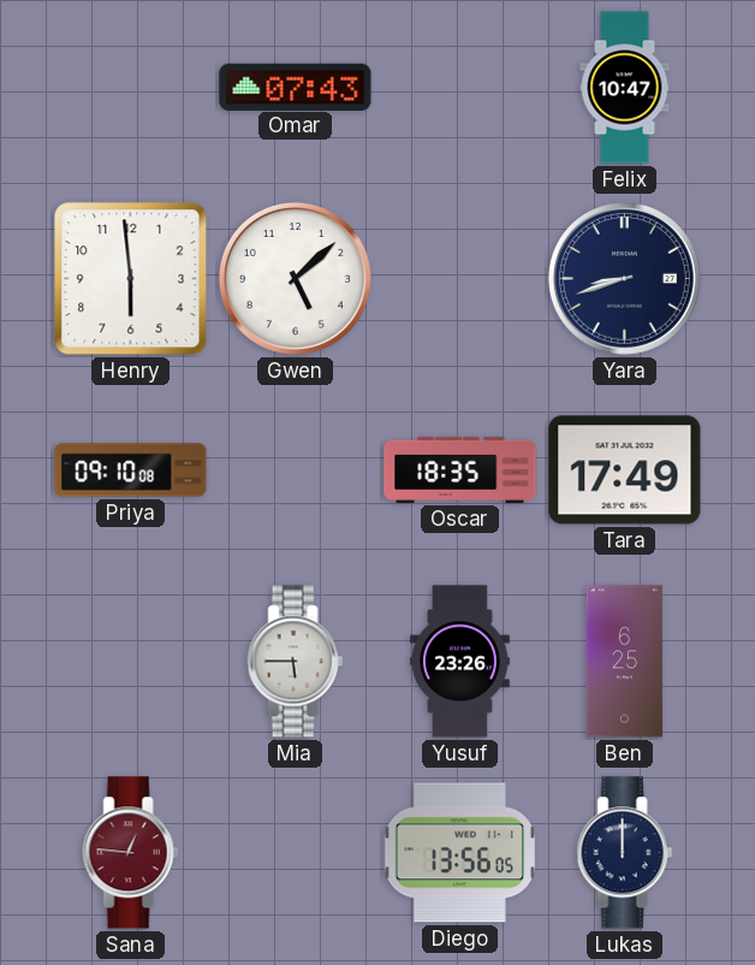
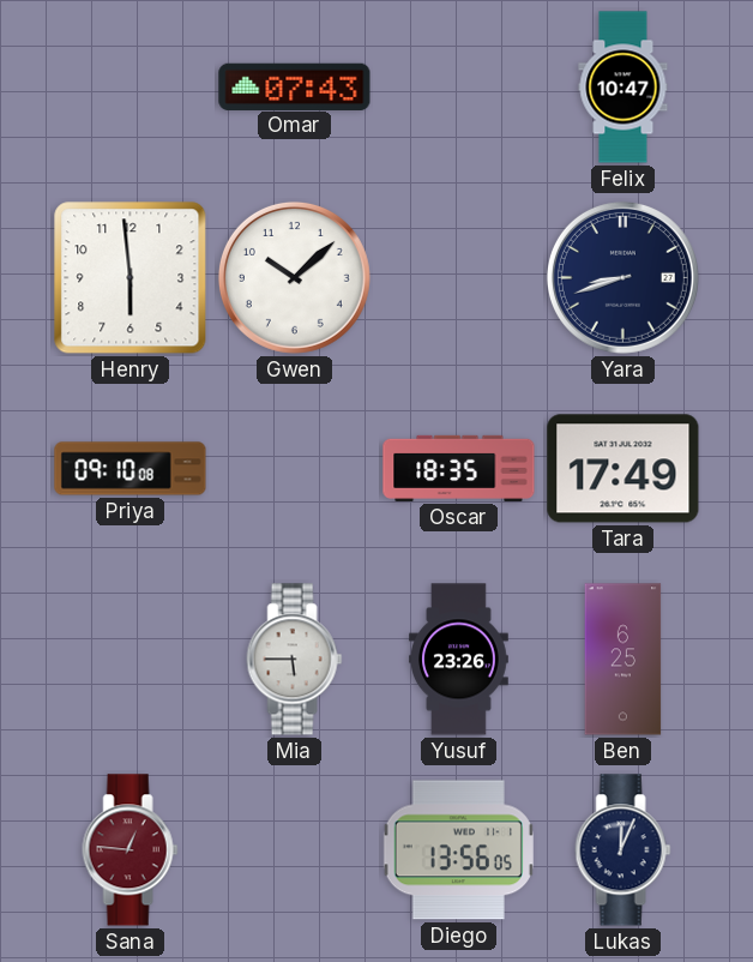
Gwen: 5:08 -> 10:08
Lukas: 12:00 -> 12:04
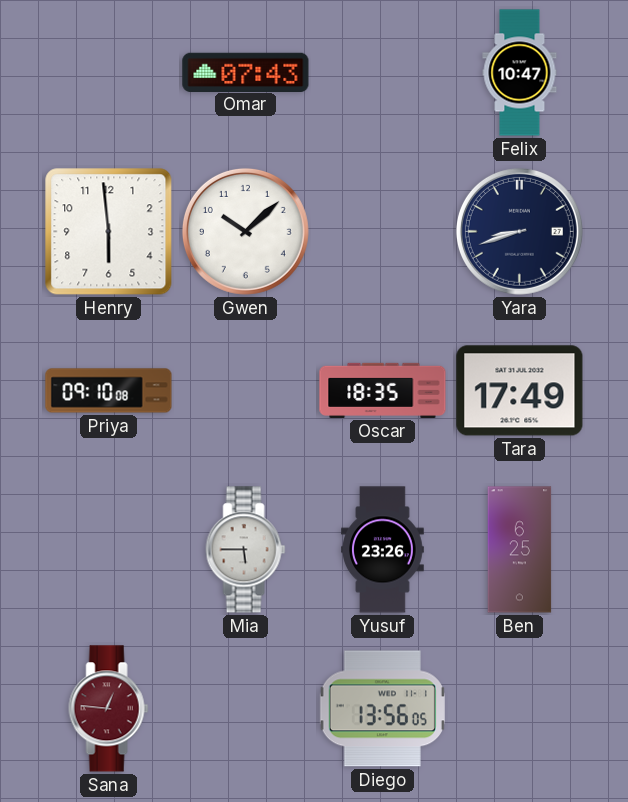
Lukas: 12:04 -> none
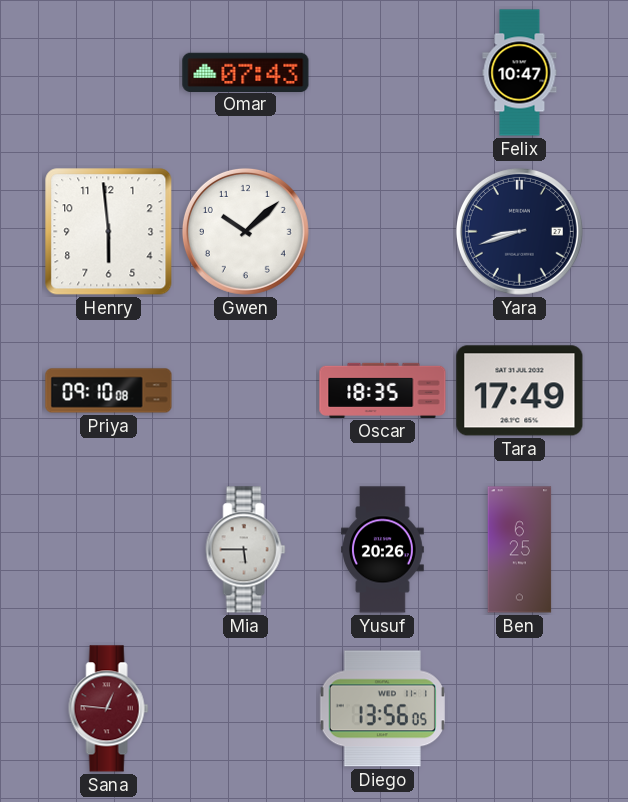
Yusuf: 23:26 -> 20:26
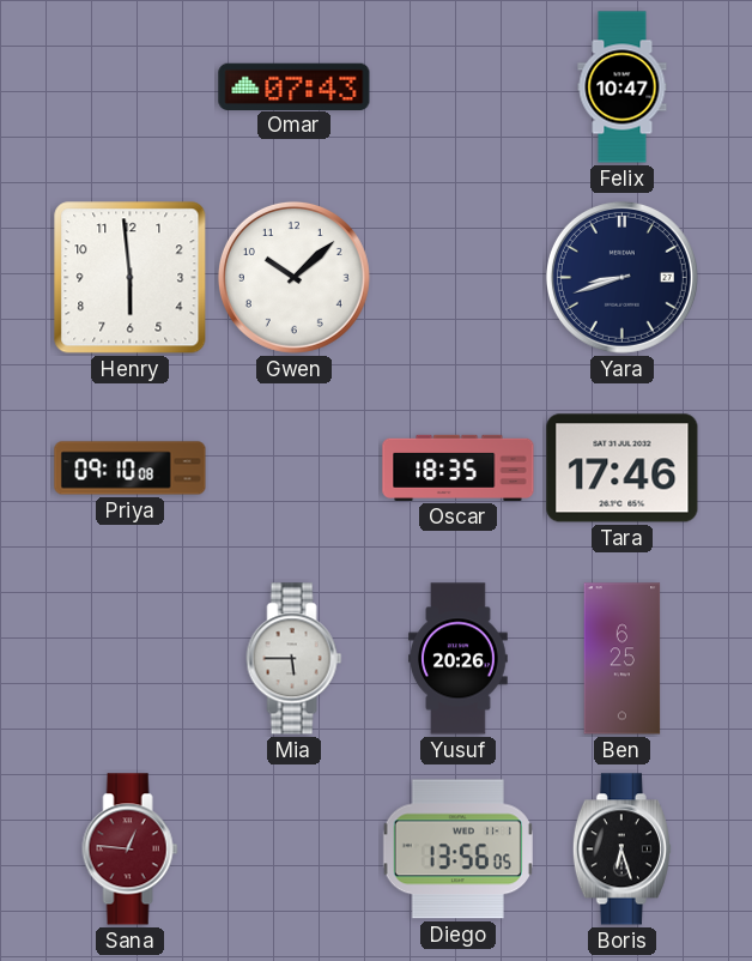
Tara: 17:49 -> 17:46
Boris: none -> 6:27
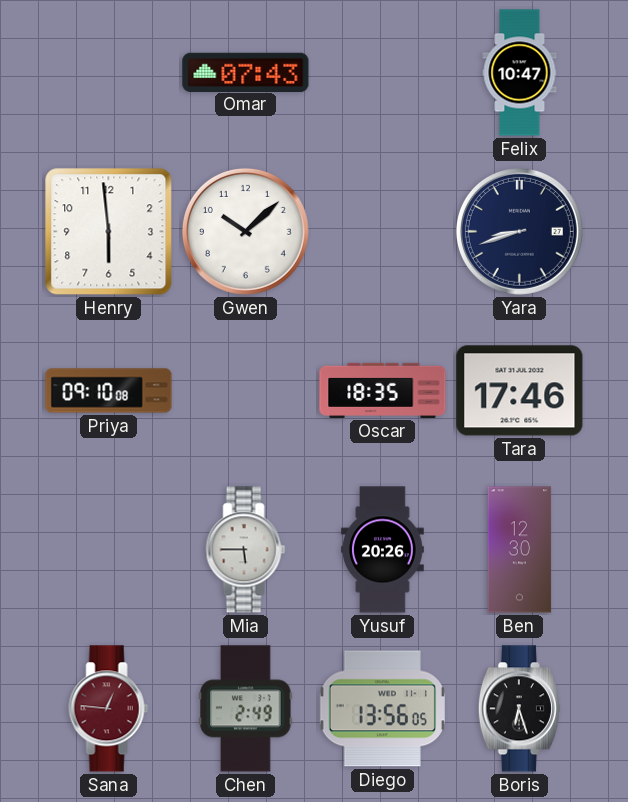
Ben: 6:25 -> 12:30
Chen: none -> 2:49
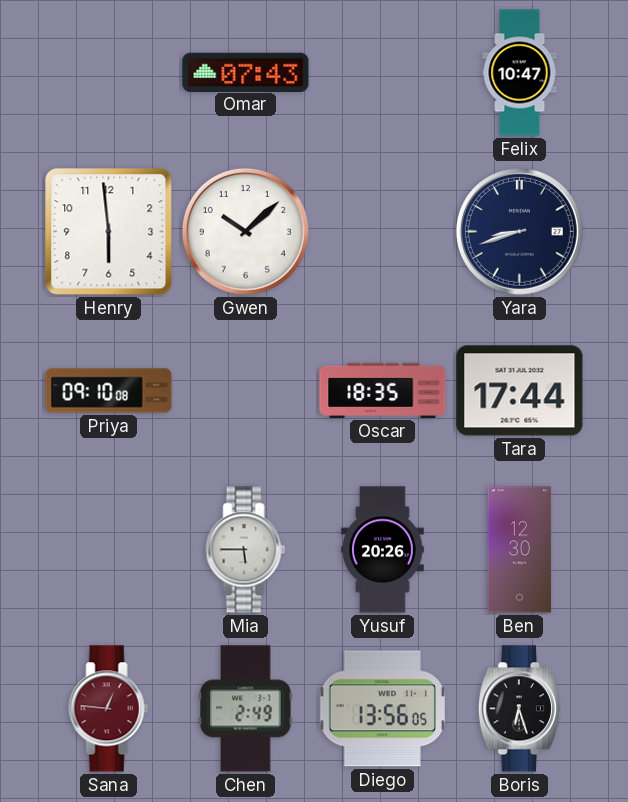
Tara: 17:46 -> 17:44
